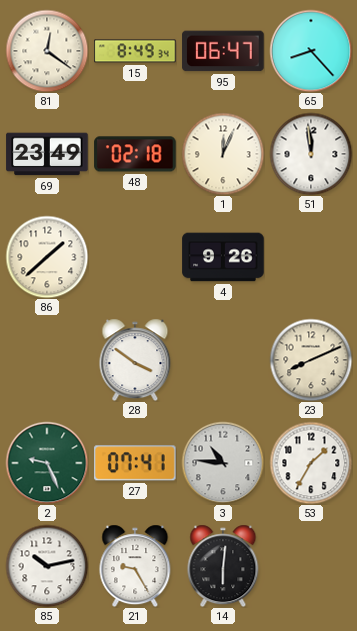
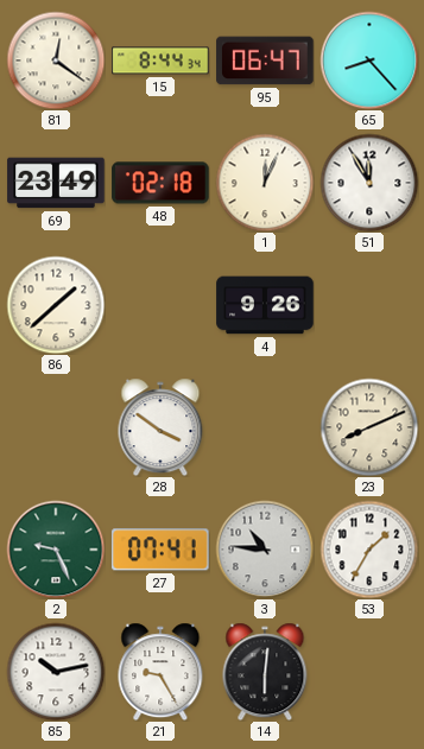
15: 8:49 -> 8:44
51: 11:59 -> 11:55
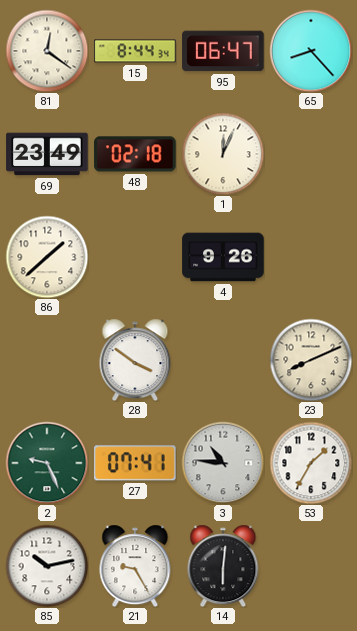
51: 11:55 -> none
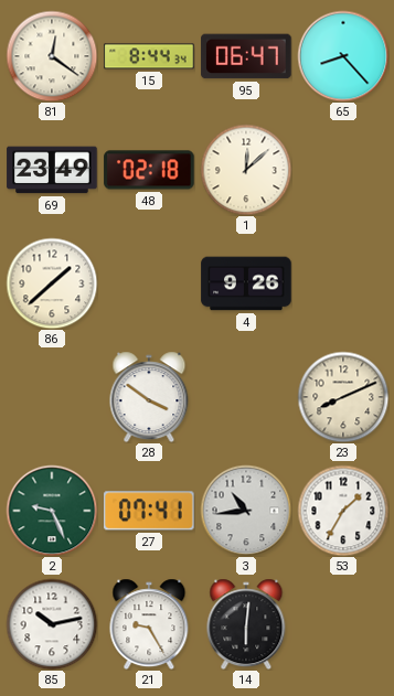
1: 12:04 -> 12:08
3: 10:46 -> 10:44
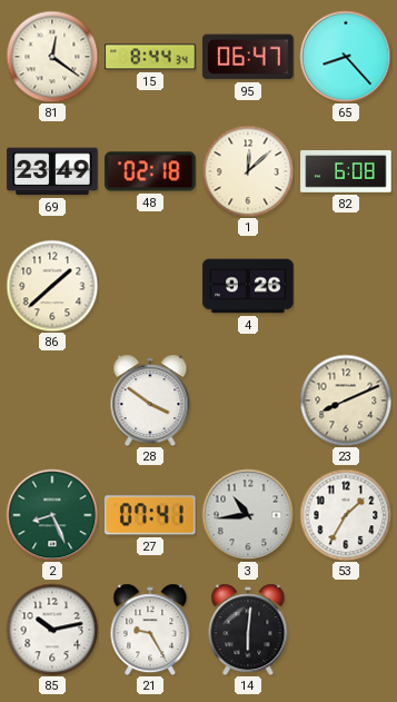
82: none -> 6:08
2: 9:26 -> 8:26
